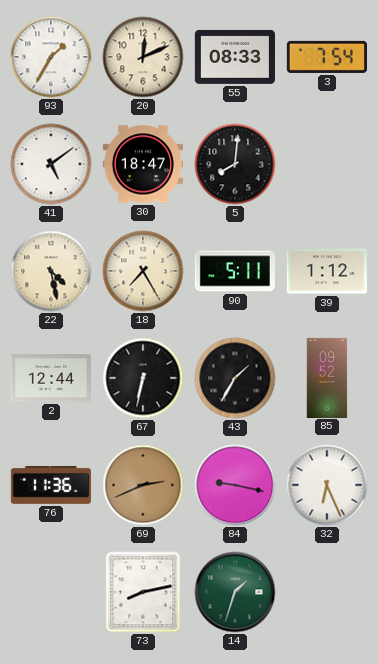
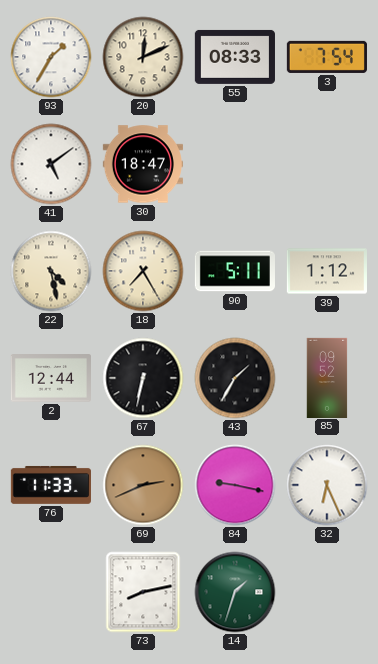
5: 8:01 -> none
76: 11:36 -> 11:33
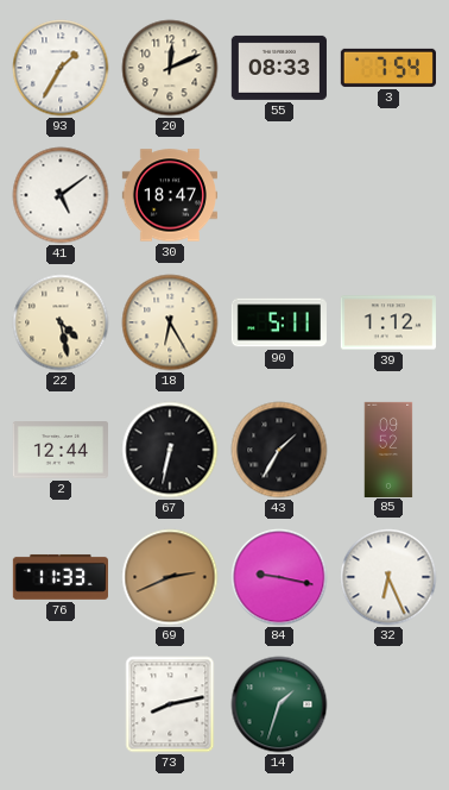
18: 7:25 -> 6:25
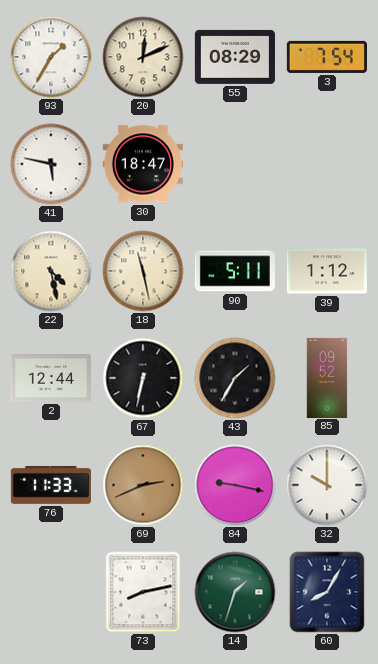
55: 08:33 -> 08:29
41: 5:09 -> 5:47
18: 6:25 -> 11:28
32: 6:26 -> 10:00
60: none -> 8:05
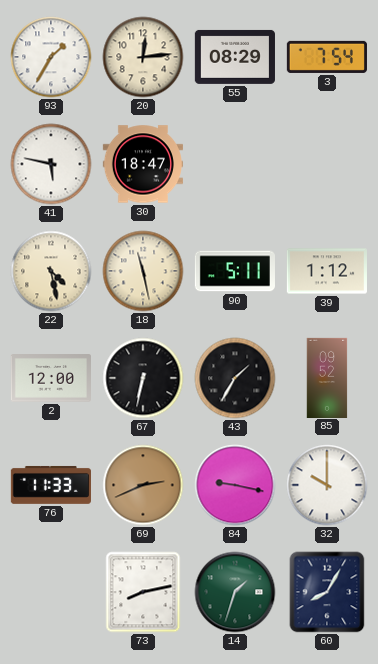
20: 12:11 -> 12:14
2: 12:44 -> 12:00
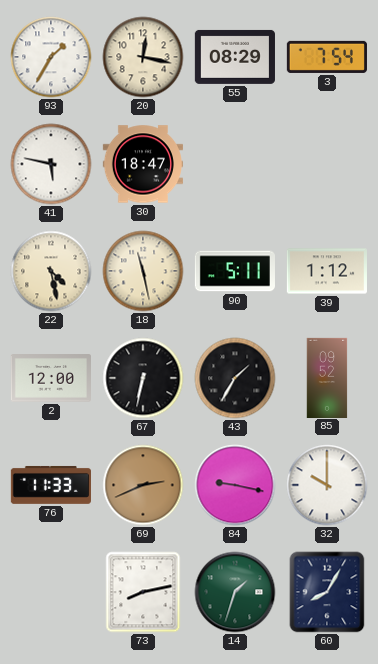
20: 12:14 -> 12:17
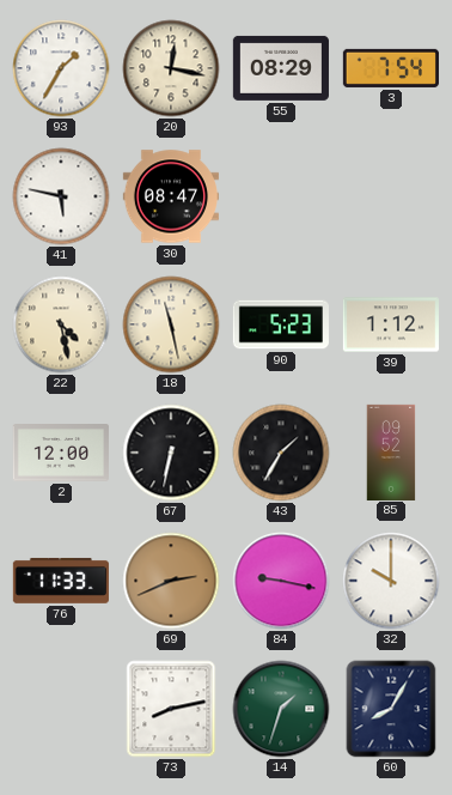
30: 18:47 -> 08:47
90: 5:11 -> 5:23
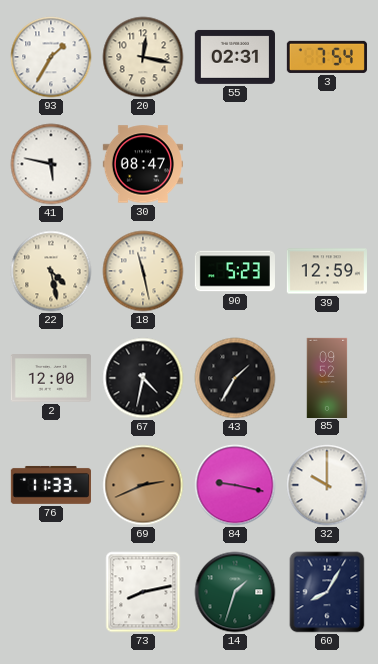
55: 08:29 -> 02:31
39: 1:12 -> 12:59
67: 6:32 -> 4:32
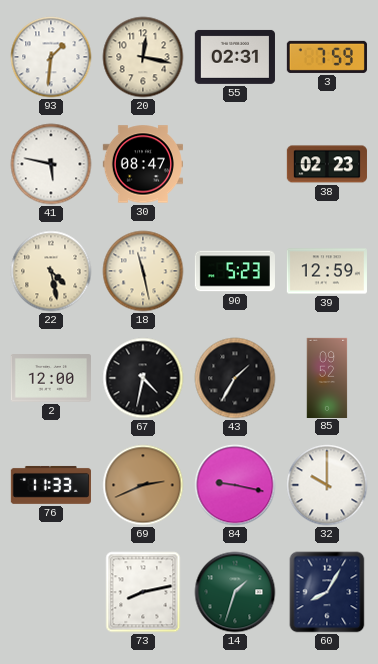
93: 1:35 -> 1:31
3: 7:54 -> 7:59
38: none -> 02:23
